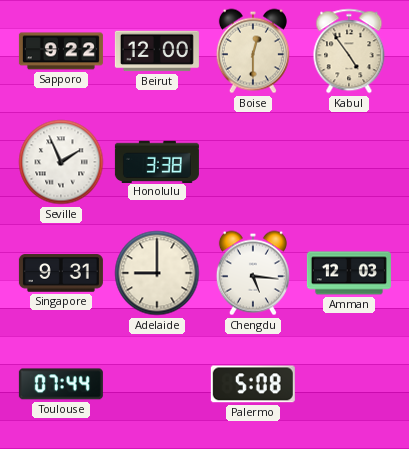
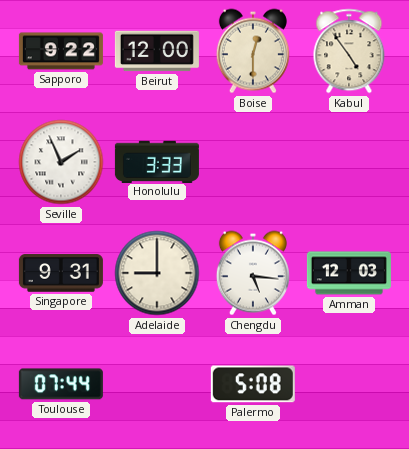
Honolulu: 3:38 -> 3:33
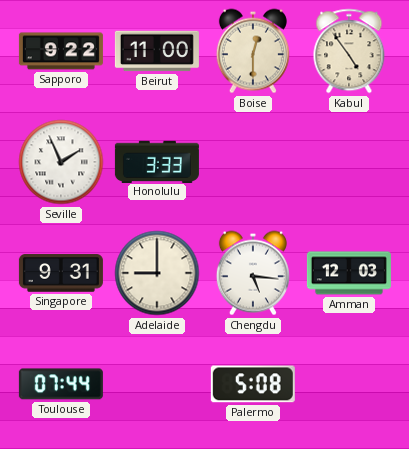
Beirut: 12:00 -> 11:00
